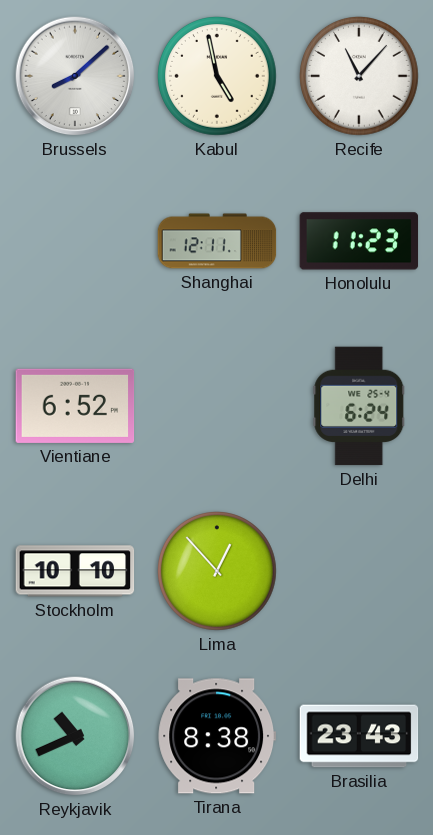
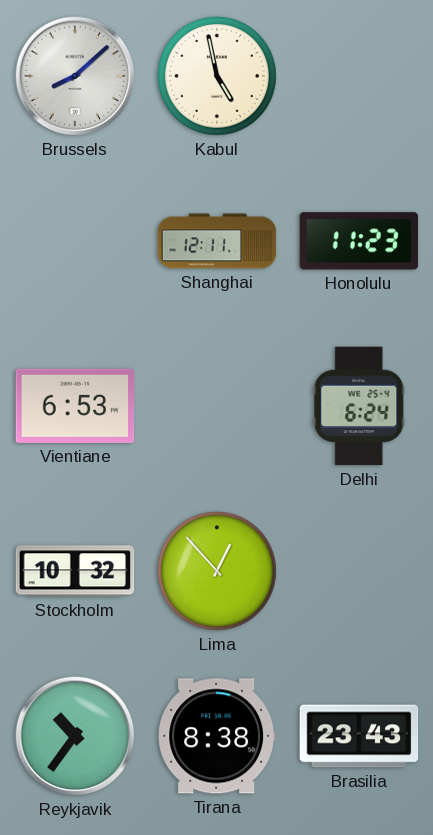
Recife: 11:07 -> none
Vientiane: 6:52 -> 6:53
Stockholm: 10:10 -> 10:32
Reykjavik: 10:41 -> 10:36
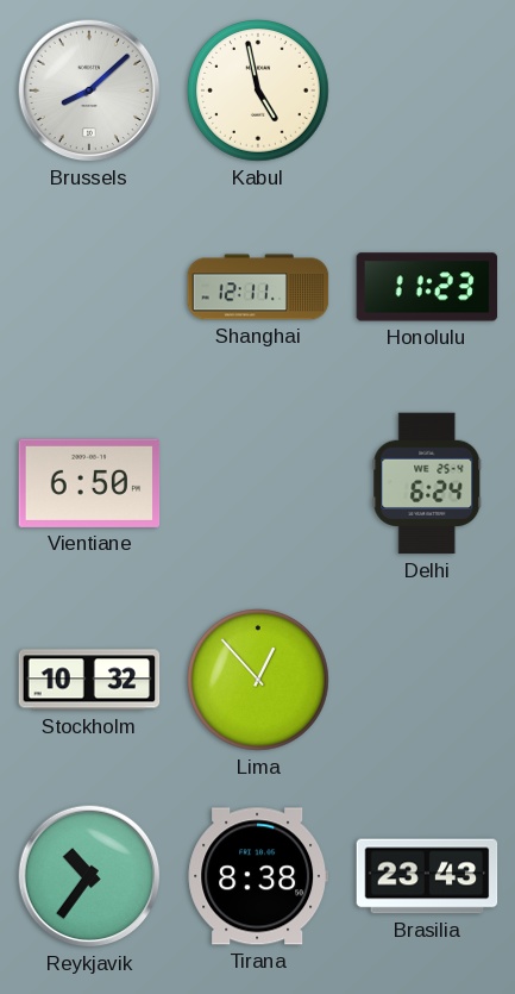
Vientiane: 6:53 -> 6:50
